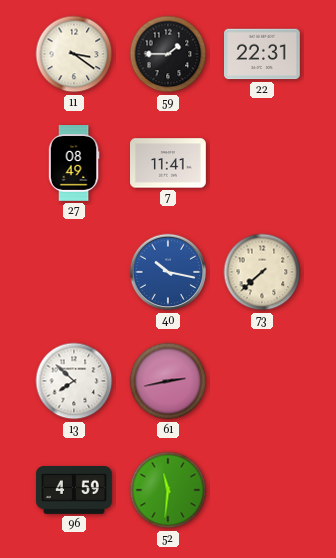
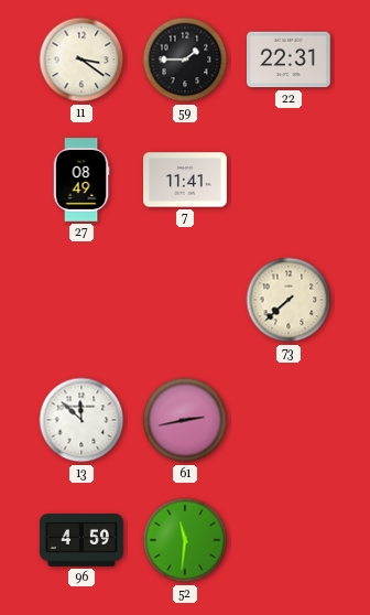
40: 10:17 -> none
13: 7:52 -> 11:52
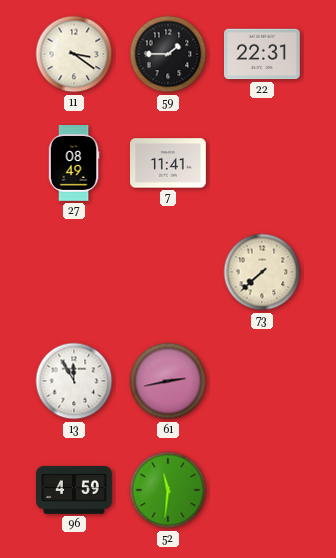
13: 11:52 -> 11:55
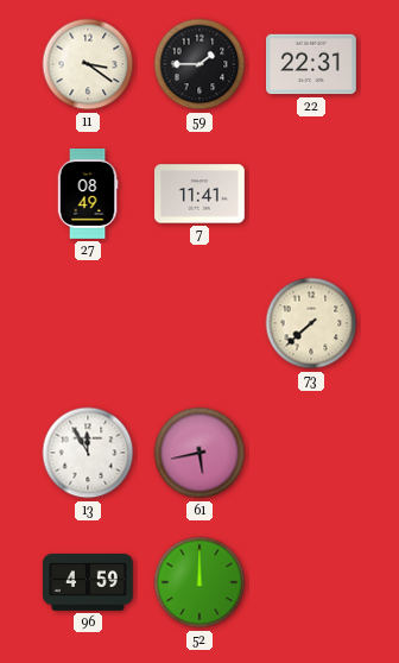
61: 2:43 -> 5:43
52: 11:31 -> 12:00
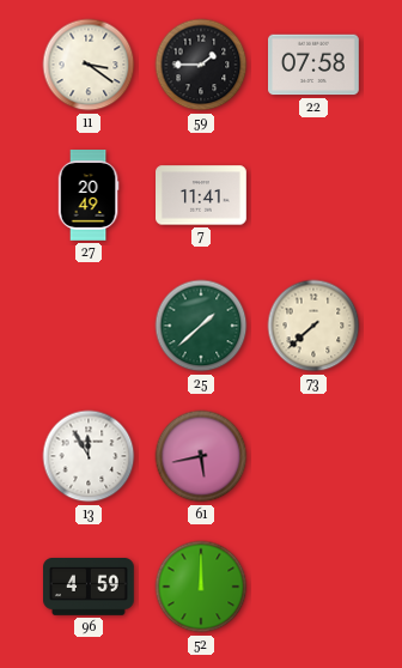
22: 22:31 -> 07:58
27: 08:49 -> 20:49
25: none -> 1:38
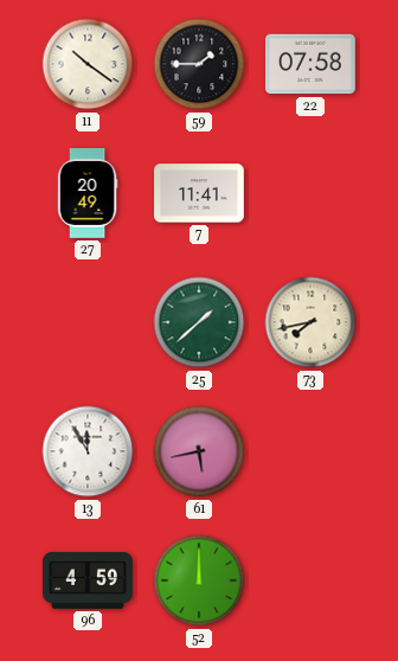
11: 3:21 -> 10:21
73: 7:38 -> 7:43
